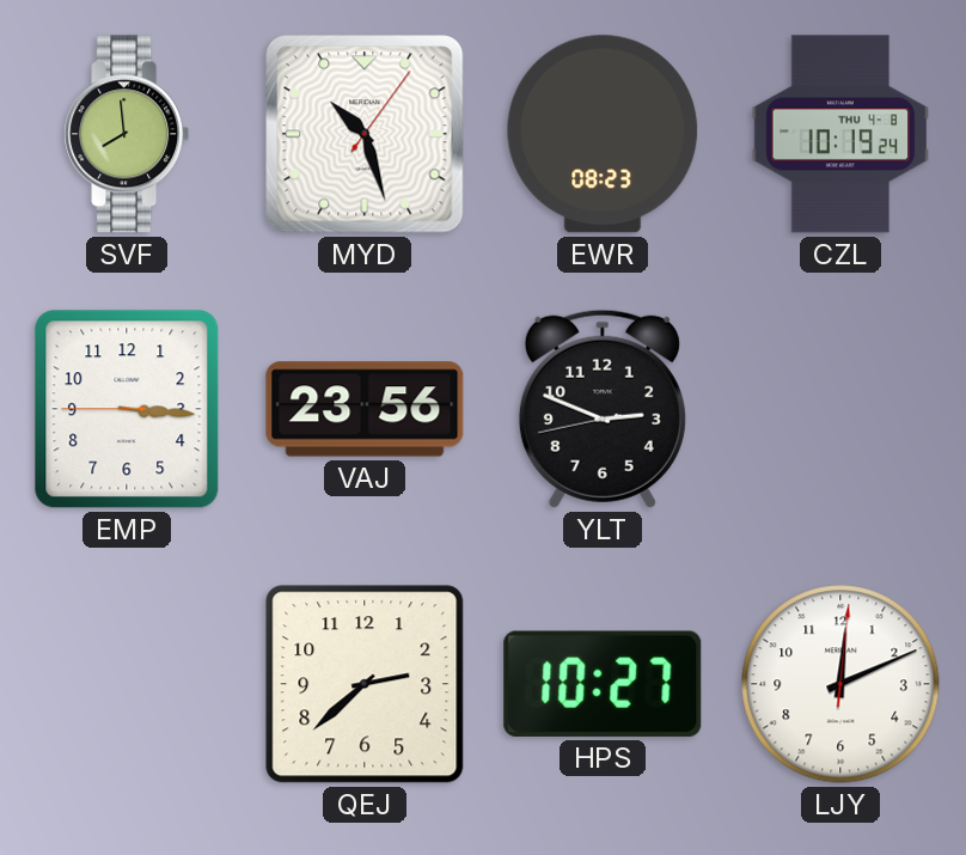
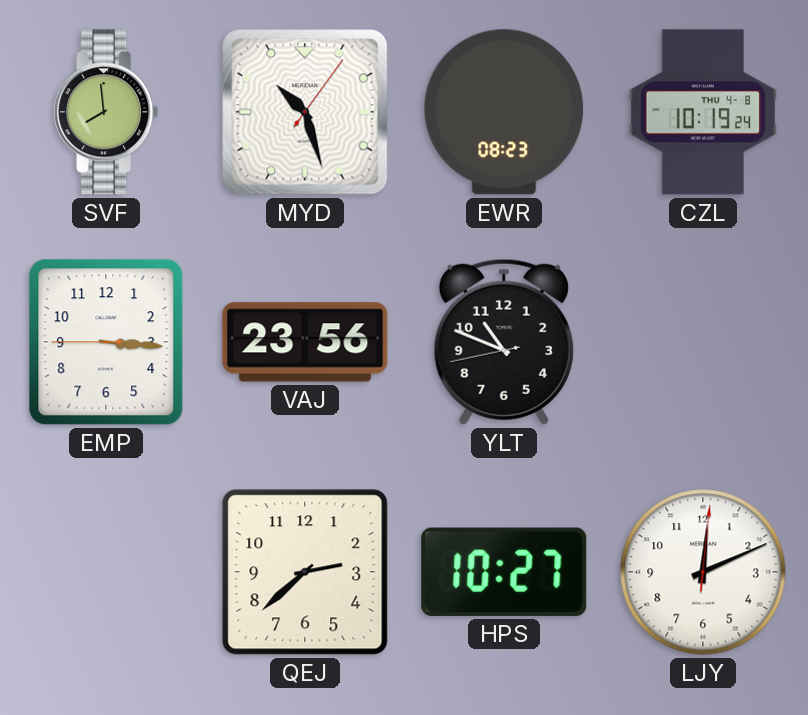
YLT: 2:48 -> 10:48
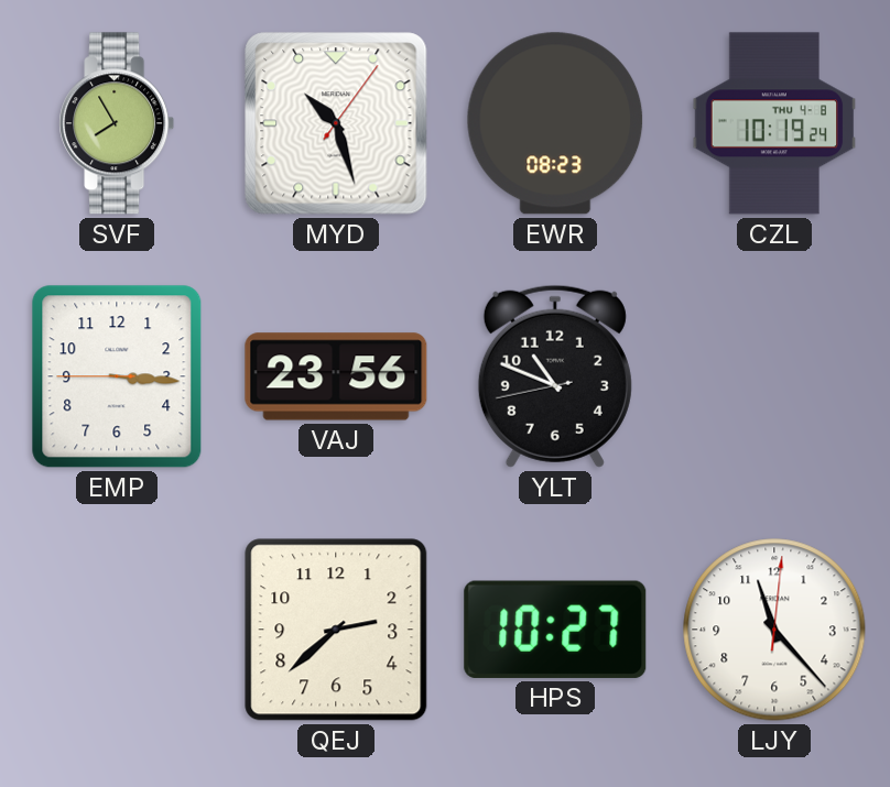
SVF: 7:59 -> 7:55
LJY: 12:11 -> 11:23
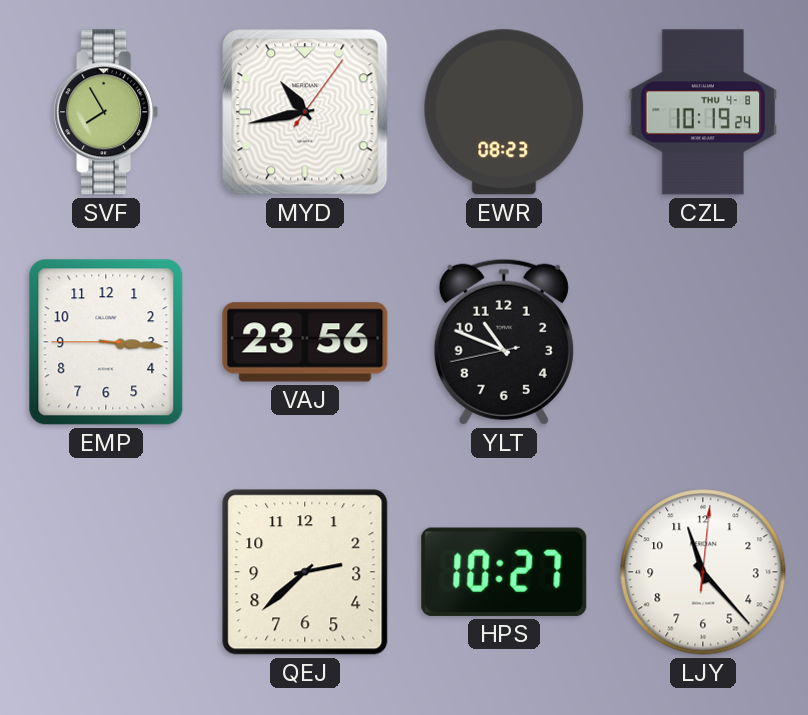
MYD: 10:27 -> 10:43
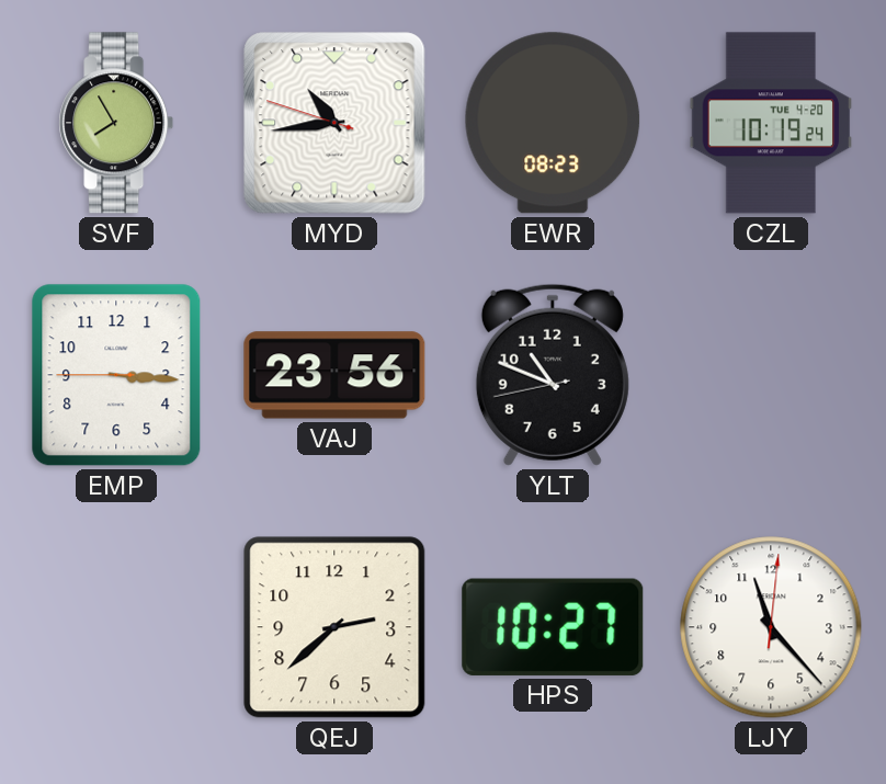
MYD: 10:43:06 -> 10:43:48
CZL date: THU 4-8 -> TUE 4-20
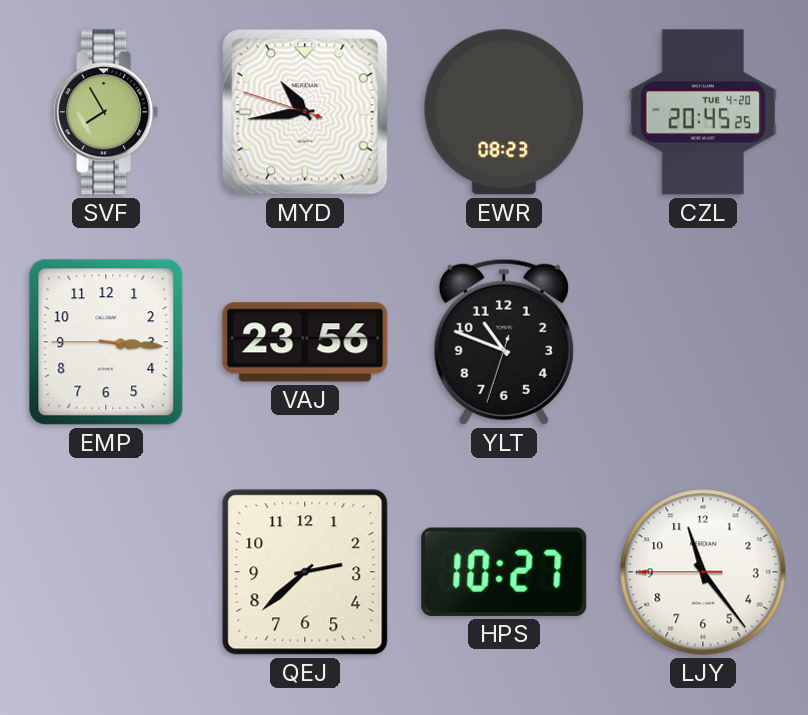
CZL: 10:19 -> 20:45
YLT: 10:48:43 -> 10:48:33
LJY: 11:23:01 -> 11:23:45
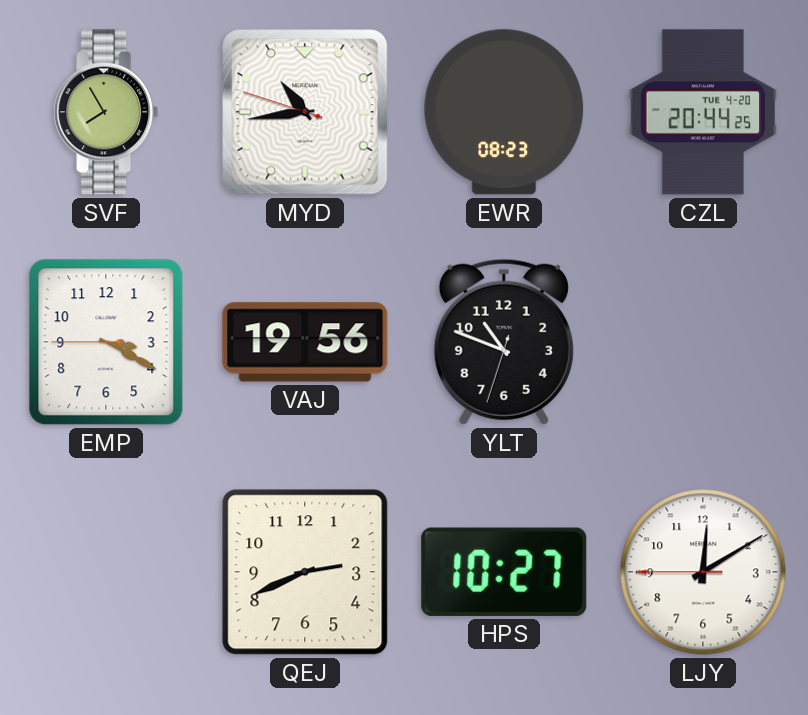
CZL: 20:45 -> 20:44
EMP: 3:15 -> 3:19
VAJ: 23:56 -> 19:56
QEJ: 2:38 -> 2:41
LJY: 11:23 -> 12:09
